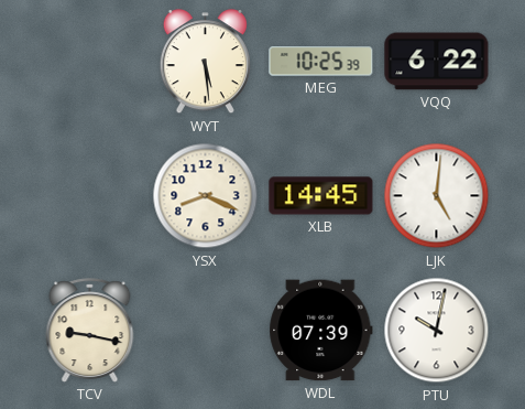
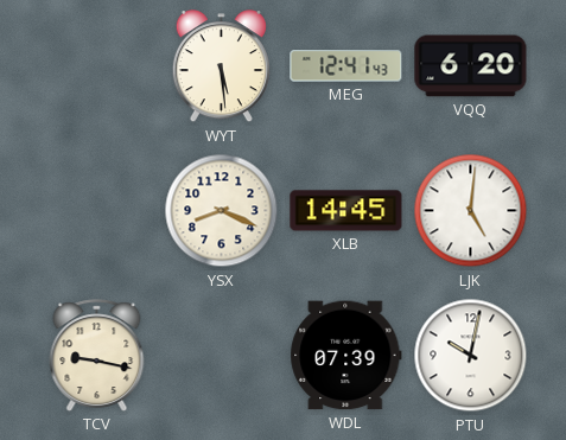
MEG: 10:25 -> 12:41
VQQ: 6:22 -> 6:20
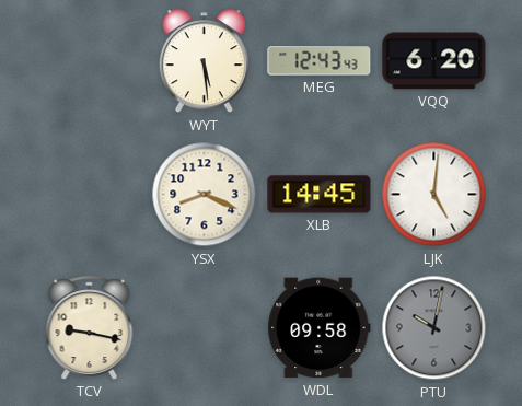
MEG: 12:41 -> 12:43
WDL: 07:39 -> 09:58
PTU dial: white -> grey
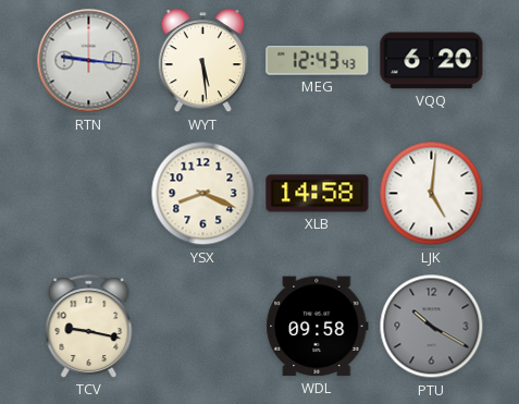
RTN: none -> 9:16
XLB: 14:45 -> 14:58
PTU: 10:02 -> 10:20
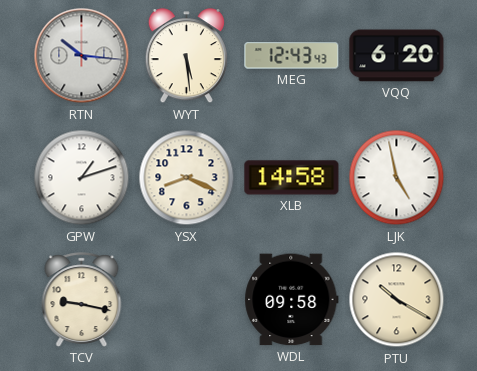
RTN: 9:16 -> 10:16
GPW: none -> 1:12
LJK: 5:01 -> 4:58
PTU dial: grey -> cream
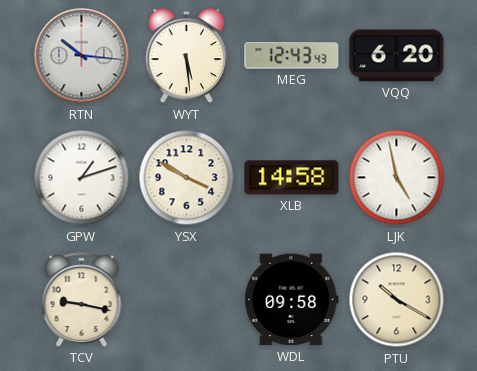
YSX: 8:19 -> 3:50
